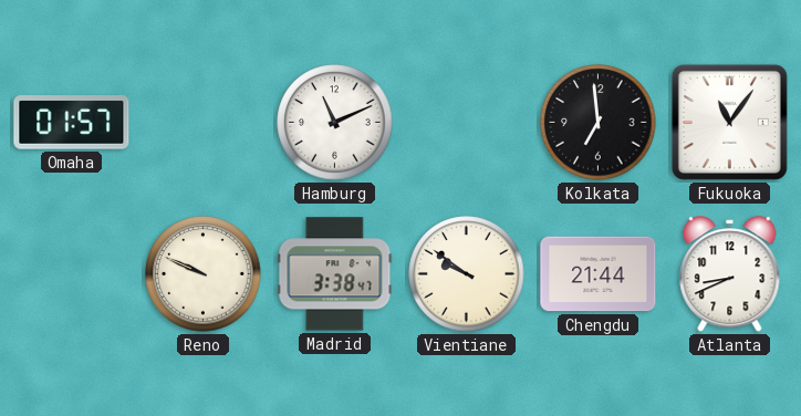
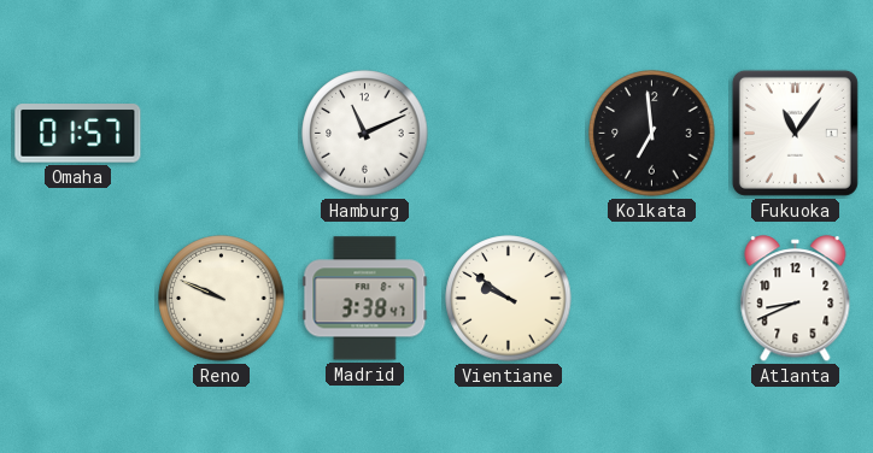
Chengdu: 21:44 -> none
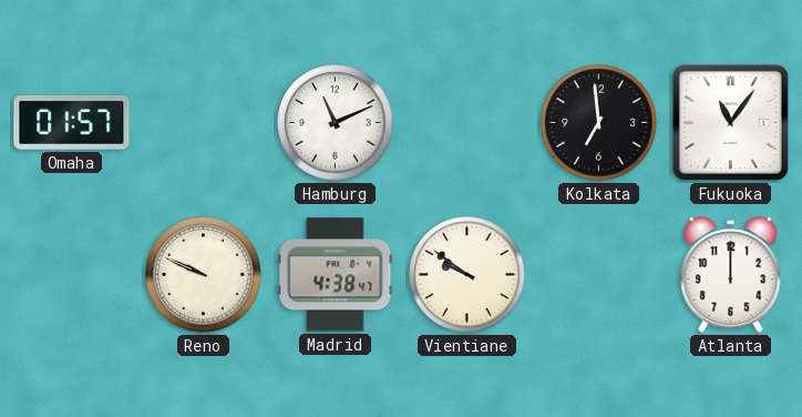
Madrid: 3:38 -> 4:38
Atlanta: 8:41 -> 12:00
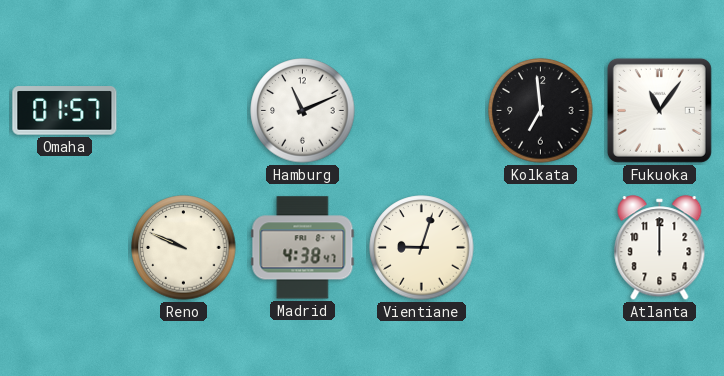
Vientiane: 9:51 -> 9:03
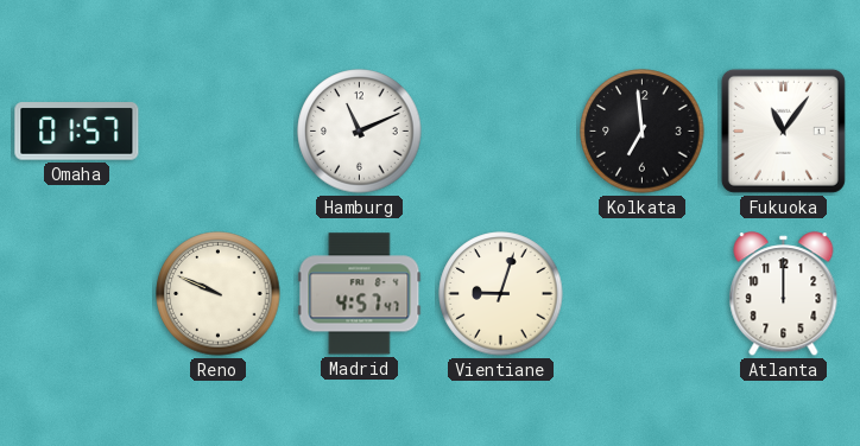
Madrid: 4:38 -> 4:57
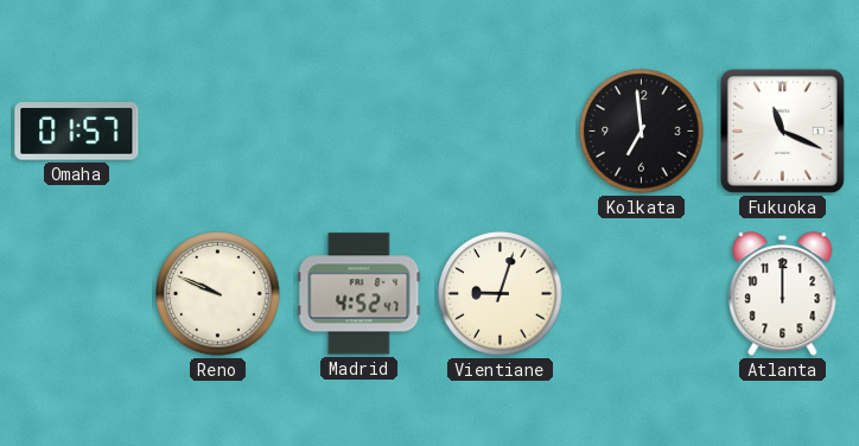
Hamburg: 11:11 -> none
Fukuoka: 11:06 -> 11:19
Madrid: 4:57 -> 4:52
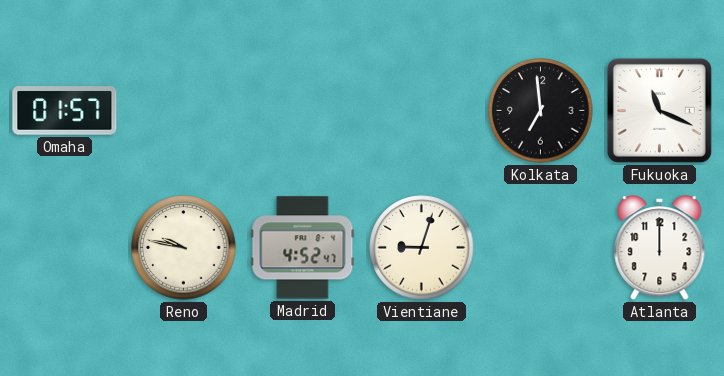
Reno: 9:49 -> 9:47
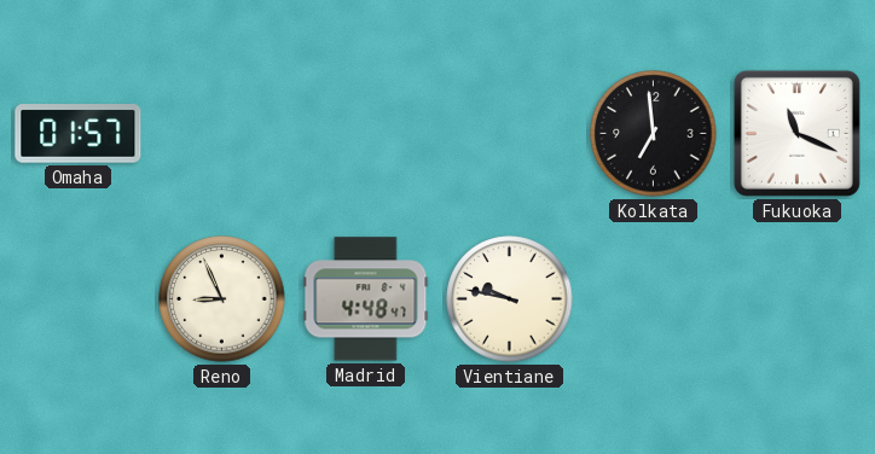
Reno: 9:47 -> 8:56
Madrid: 4:52 -> 4:48
Vientiane: 9:03 -> 9:47
Atlanta: 12:00 -> none
